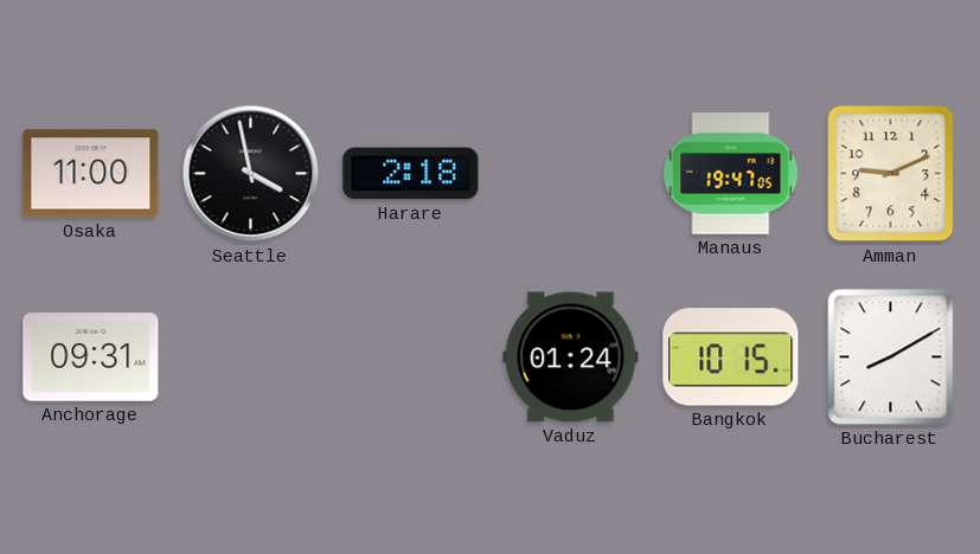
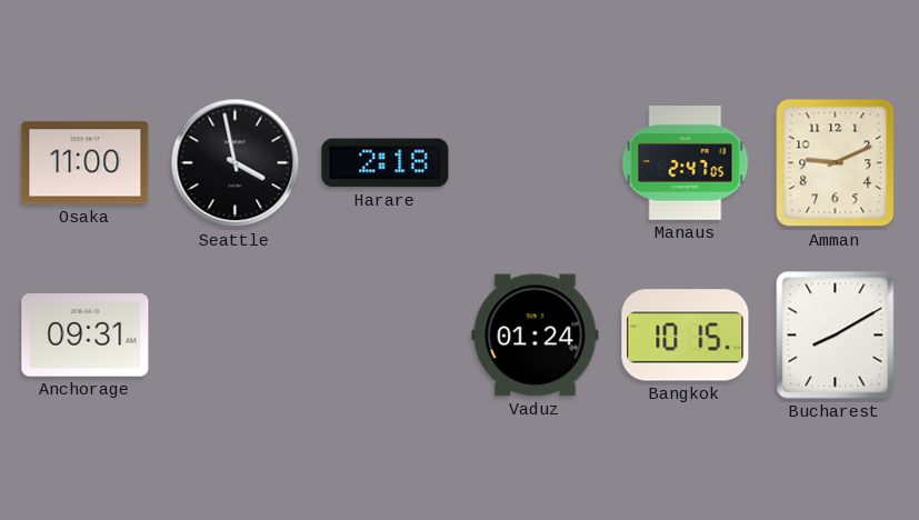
Manaus: 19:47 -> 2:47
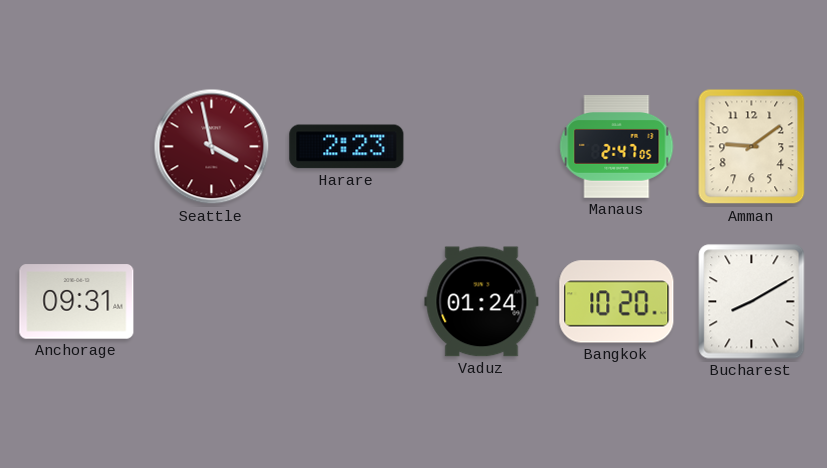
Osaka: 11:00 -> none
Seattle dial: black -> burgundy
Harare: 2:18 -> 2:23
Amman: 9:11 -> 9:09
Bangkok: 10:15 -> 10:20
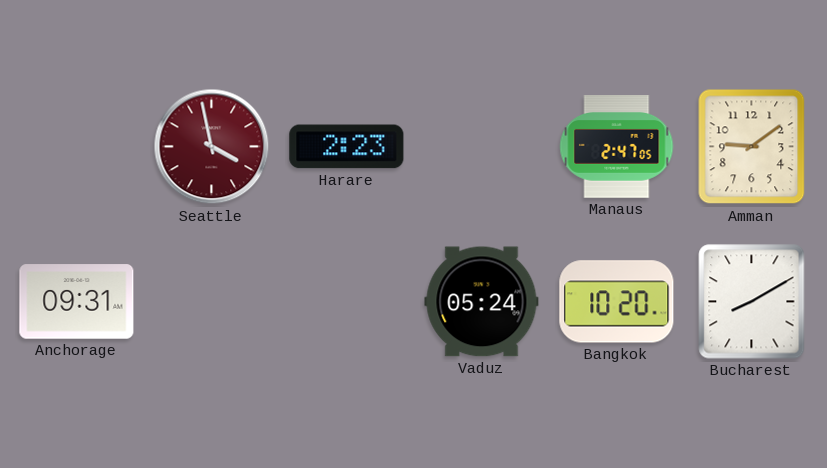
Vaduz: 01:24 -> 05:24
